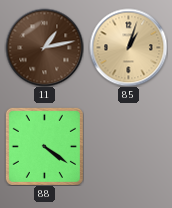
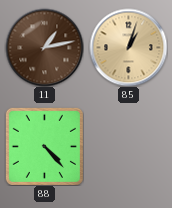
88: 4:21 -> 4:23
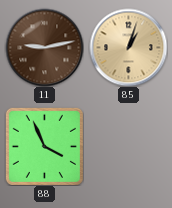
11: 1:13 -> 9:13
88: 4:23 -> 3:56
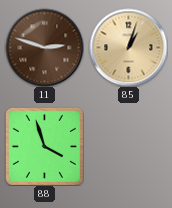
11: 9:13 -> 2:48
88: 3:56 -> 3:57
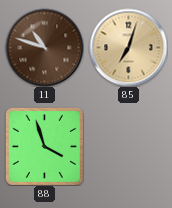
11: 2:48 -> 10:48
85: 1:03 -> 7:03
